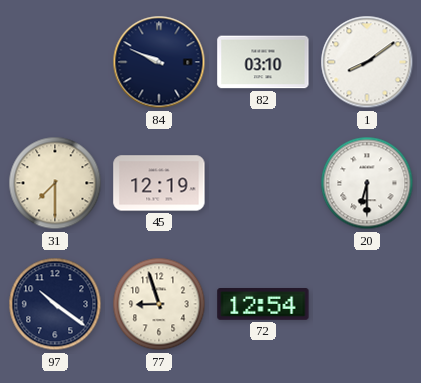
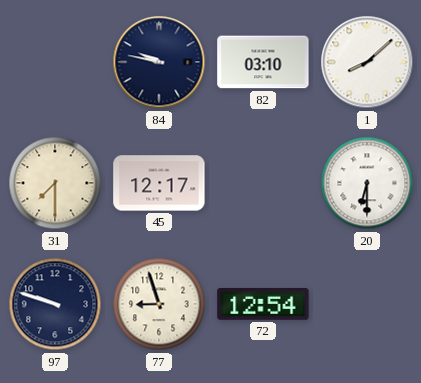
84: 9:49 -> 9:47
1: 8:09 -> 8:08
45: 12:19 -> 12:17
97: 10:21 -> 9:48
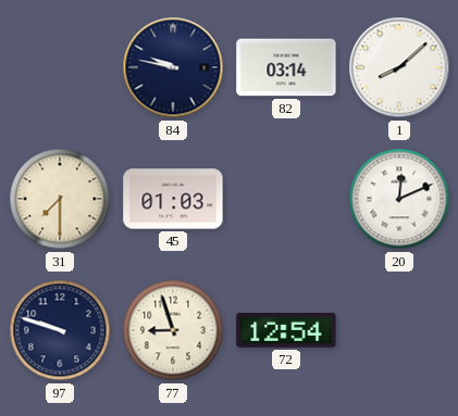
82: 03:10 -> 03:14
45: 12:17 -> 01:03
20: 6:30 -> 12:11
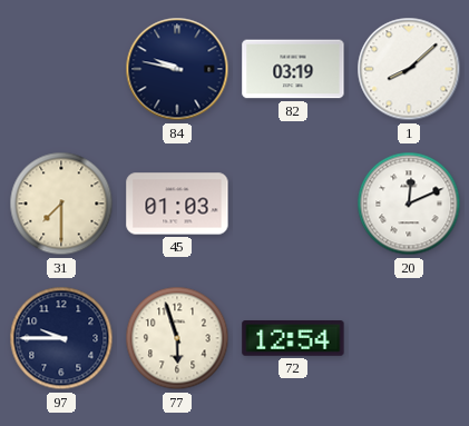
82: 03:14 -> 03:19
97: 9:48 -> 9:45
77: 8:57 -> 5:57
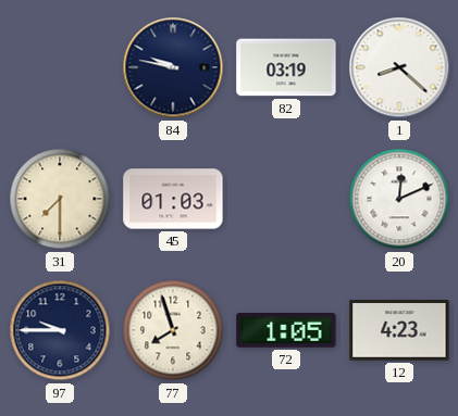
1: 8:08 -> 8:22
77: 5:57 -> 7:57
72: 12:54 -> 1:05
12: none -> 4:23
